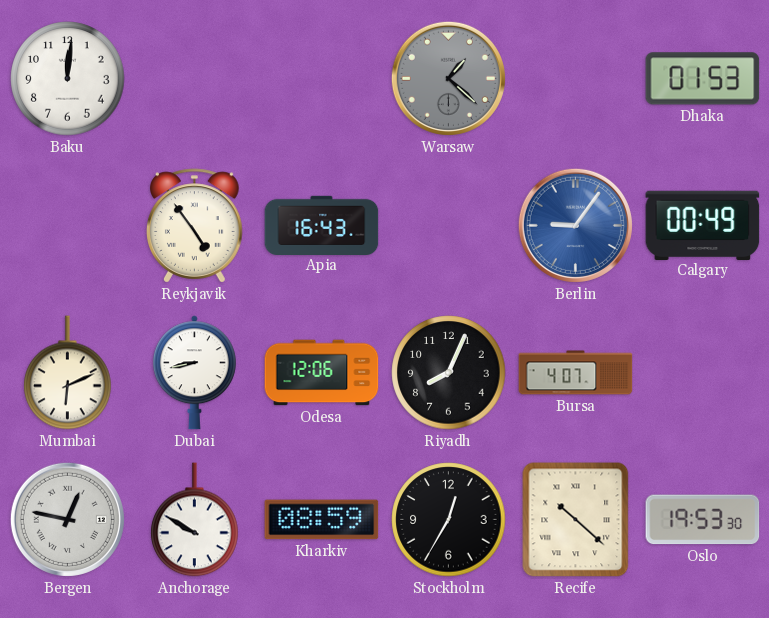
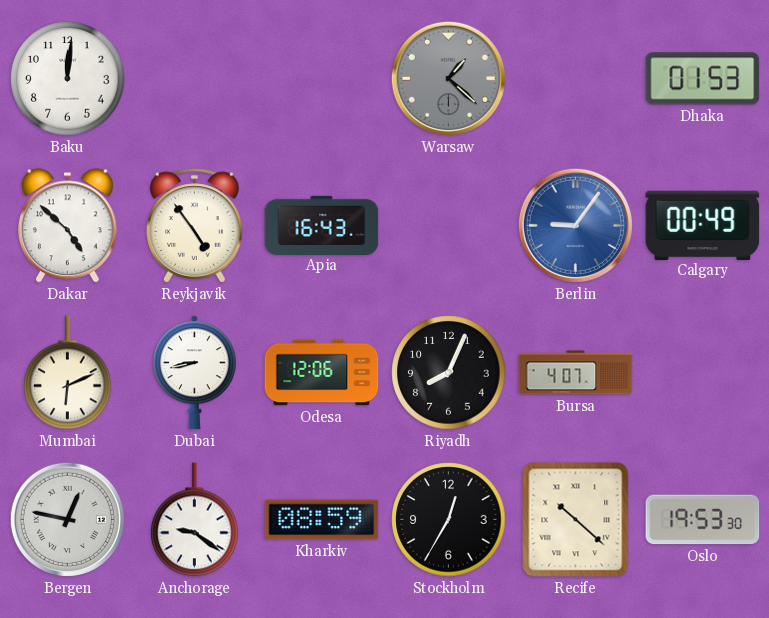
Dakar: none -> 4:52
Anchorage: 9:50 -> 9:21
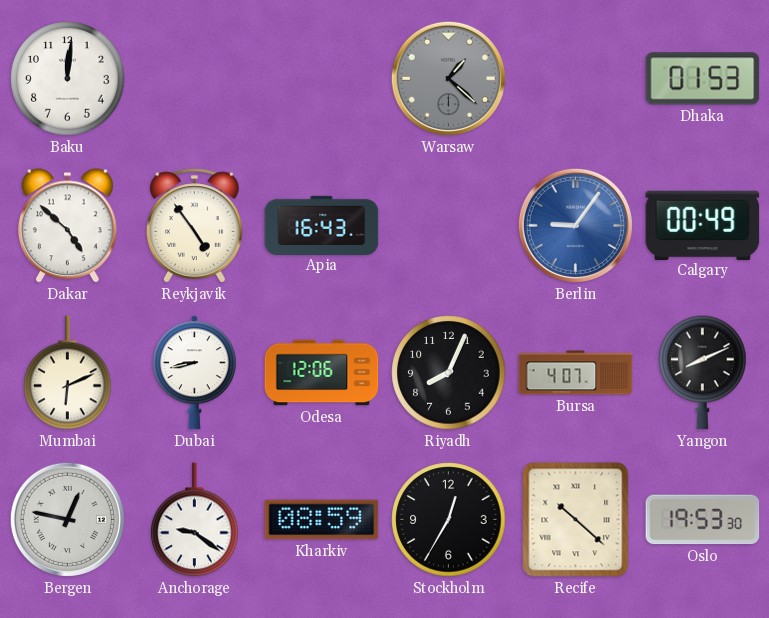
Yangon: none -> 8:11
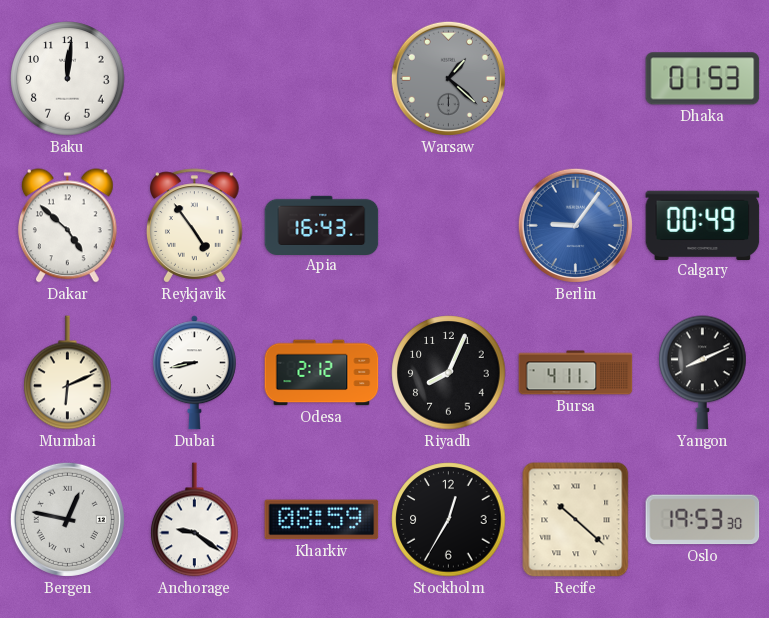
Odesa: 12:06 -> 2:12
Bursa: 4:07 -> 4:11
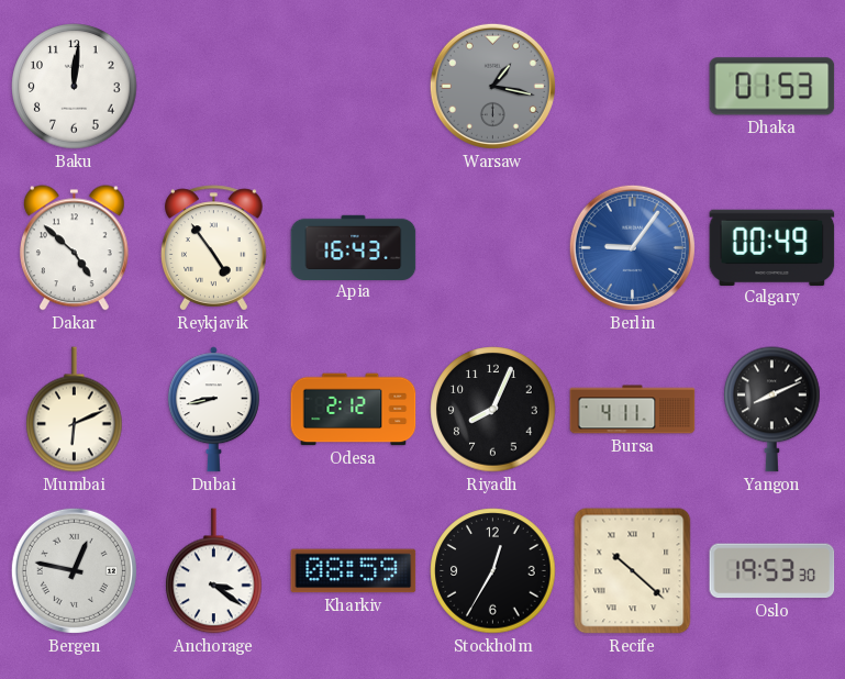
Warsaw: 1:22 -> 1:17
Anchorage: 9:21 -> 3:21
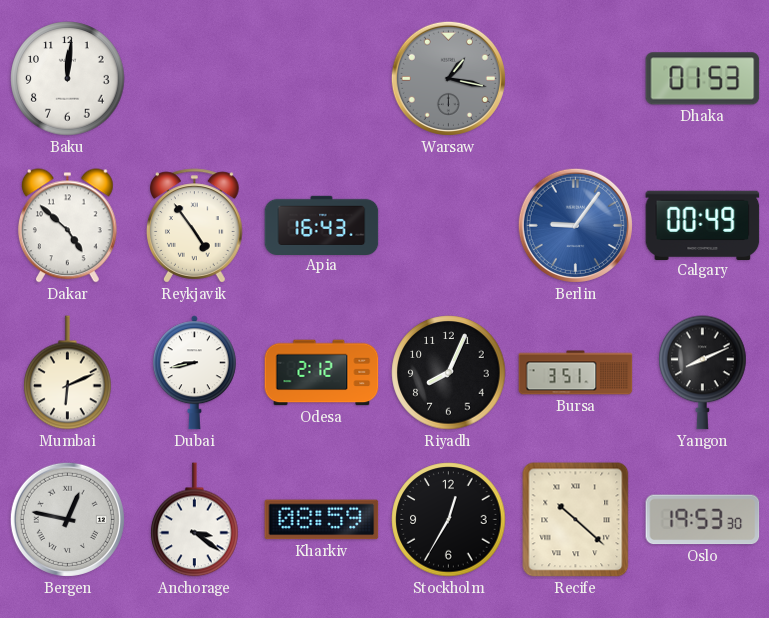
Bursa: 4:11 -> 3:51
